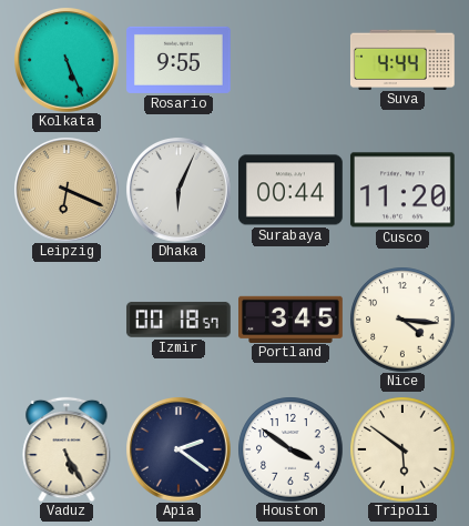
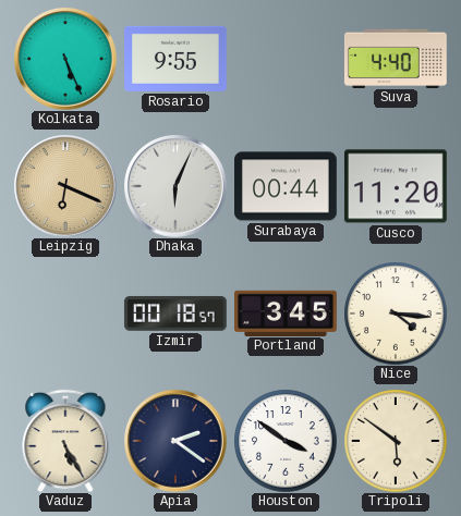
Suva: 4:44 -> 4:40
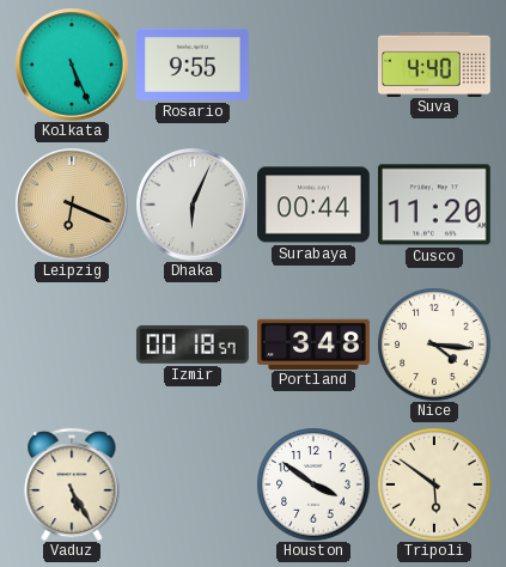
Portland: 3:45 -> 3:48
Apia: 2:21 -> none
